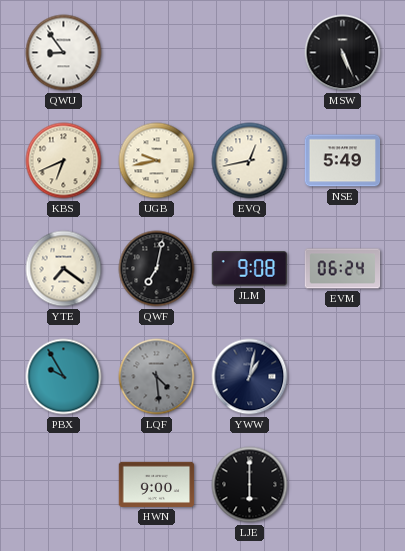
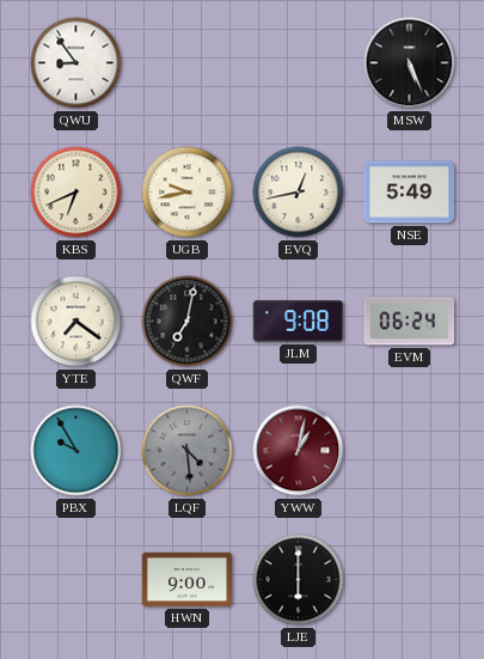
YWW dial: navy -> burgundy
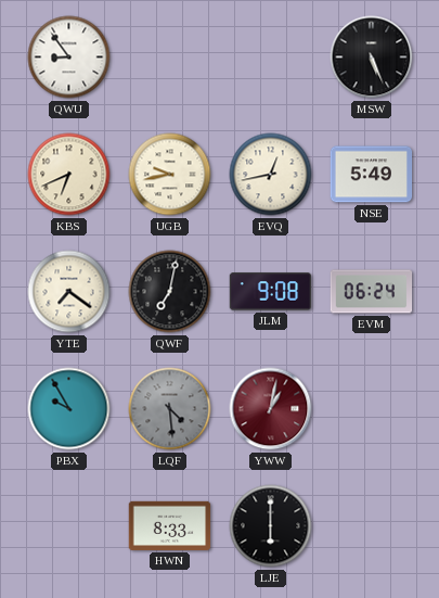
HWN: 9:00 -> 8:33
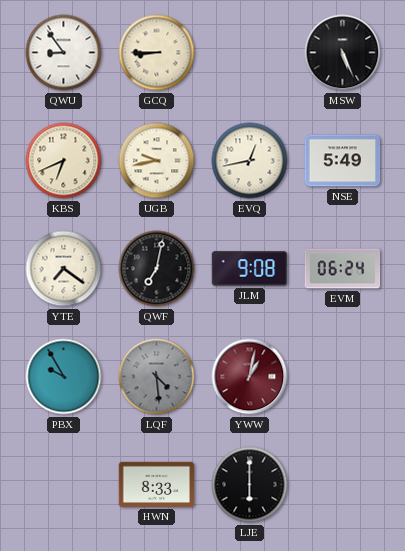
GCQ: none -> 8:45
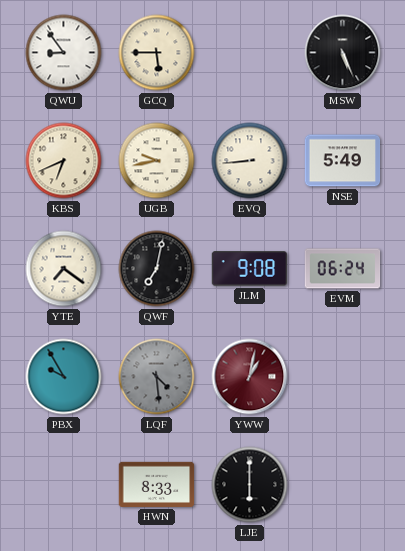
GCQ: 8:45 -> 5:45
EVQ: 12:43 -> 8:44
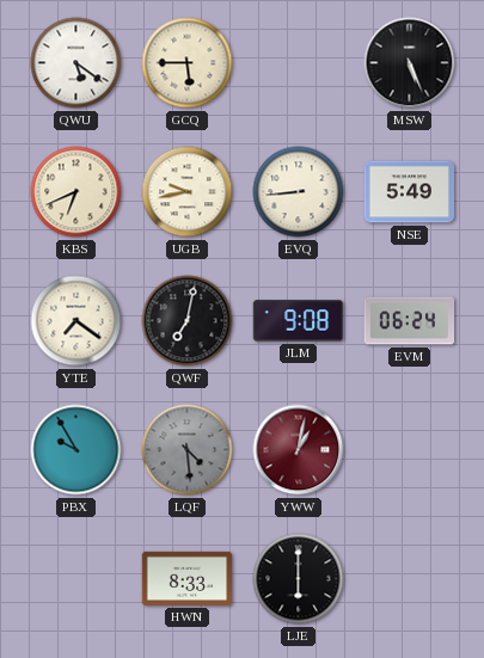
QWU: 8:54 -> 5:21
